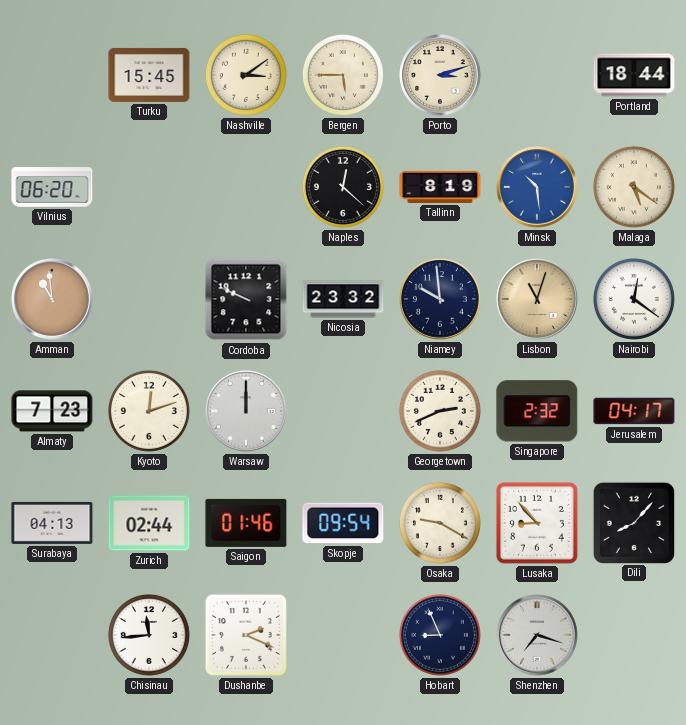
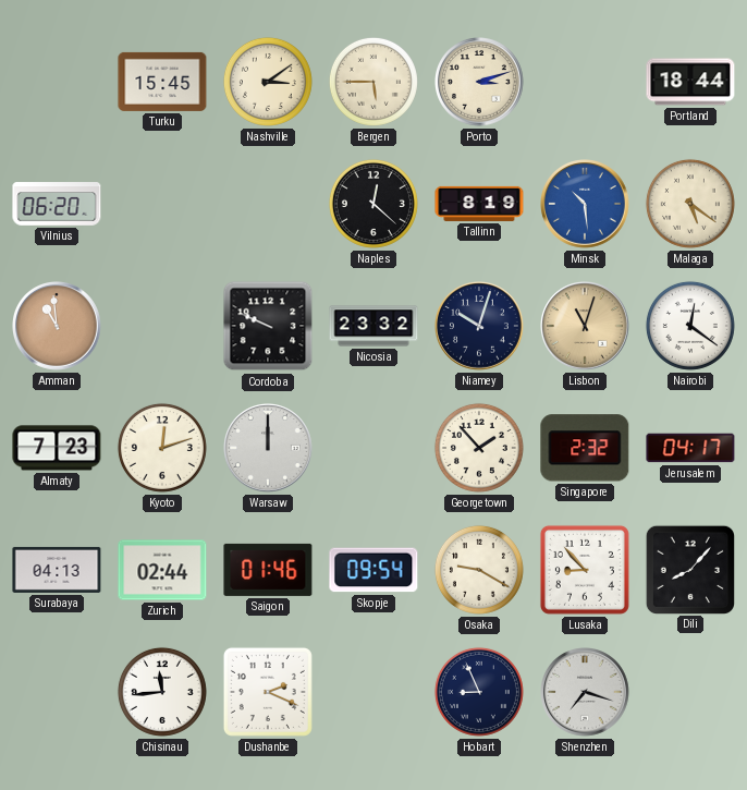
Niamey: 9:59 -> 10:03
Georgetown: 2:41 -> 1:53
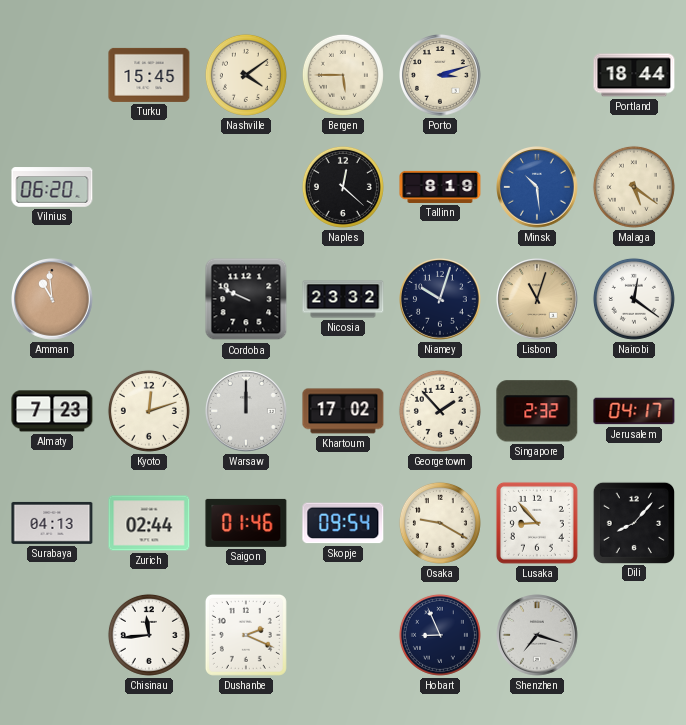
Nashville: 3:09 -> 4:09
Khartoum: none -> 17:02
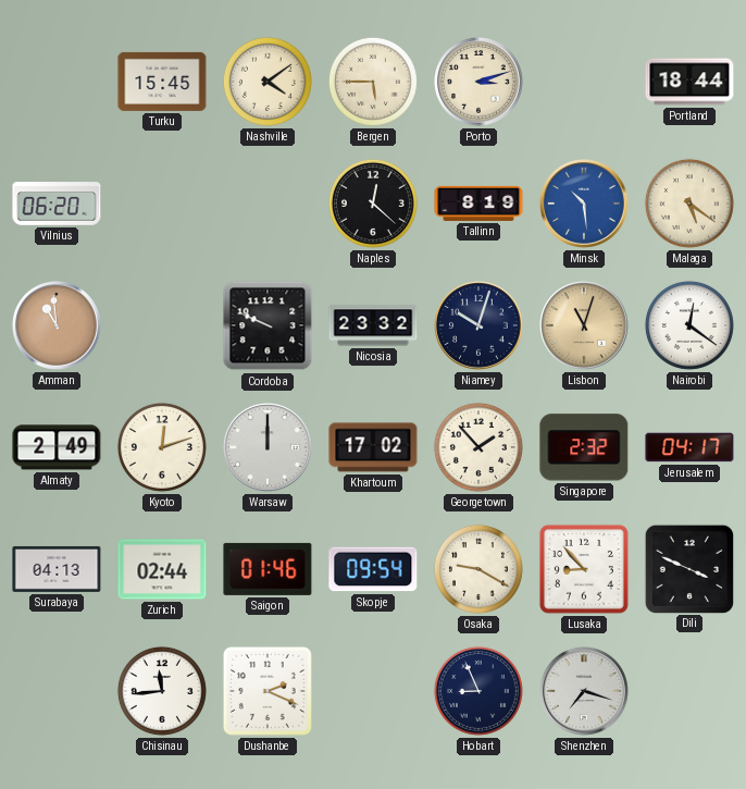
Almaty: 7:23 -> 2:49
Dili: 8:07 -> 3:49
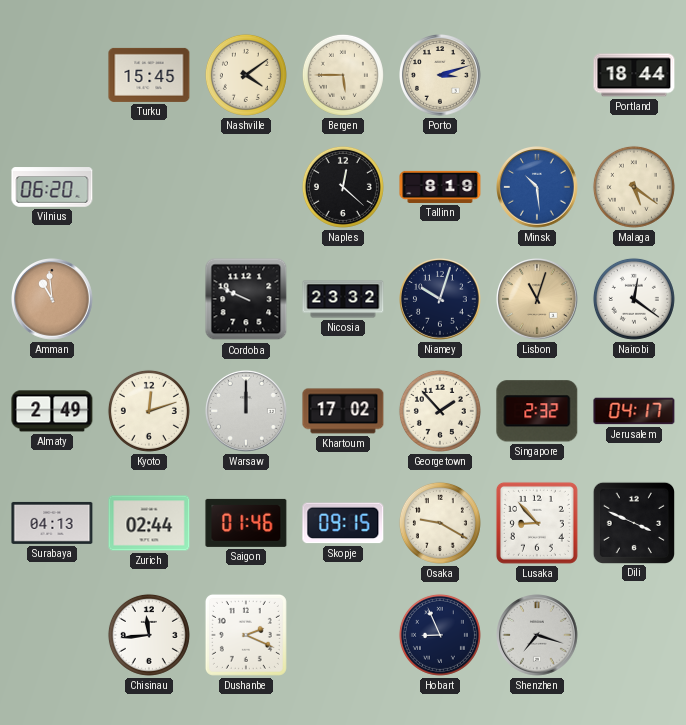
Skopje: 09:54 -> 09:15
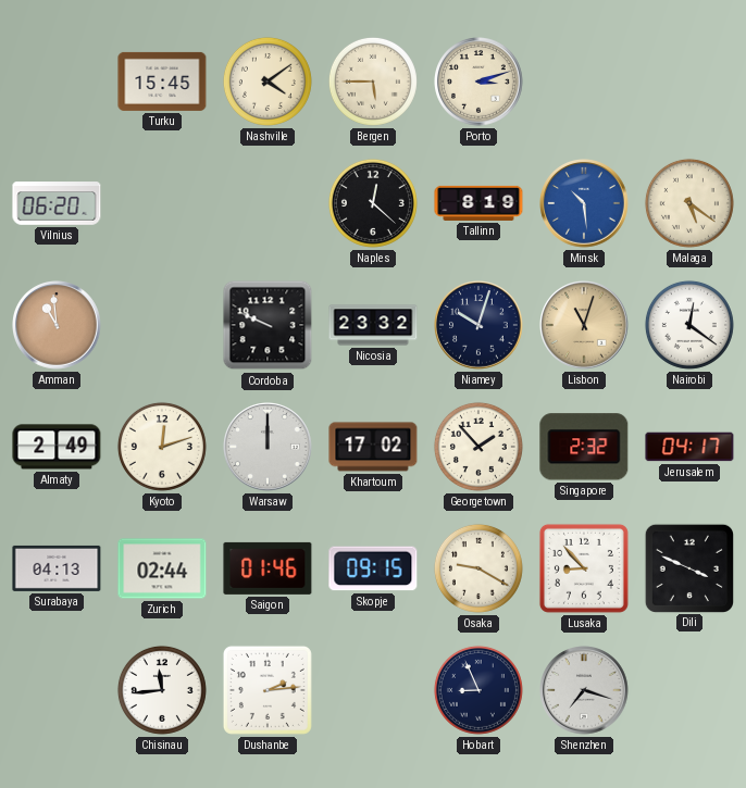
Portland: 18:44 -> none
Dushanbe: 2:19 -> 2:14
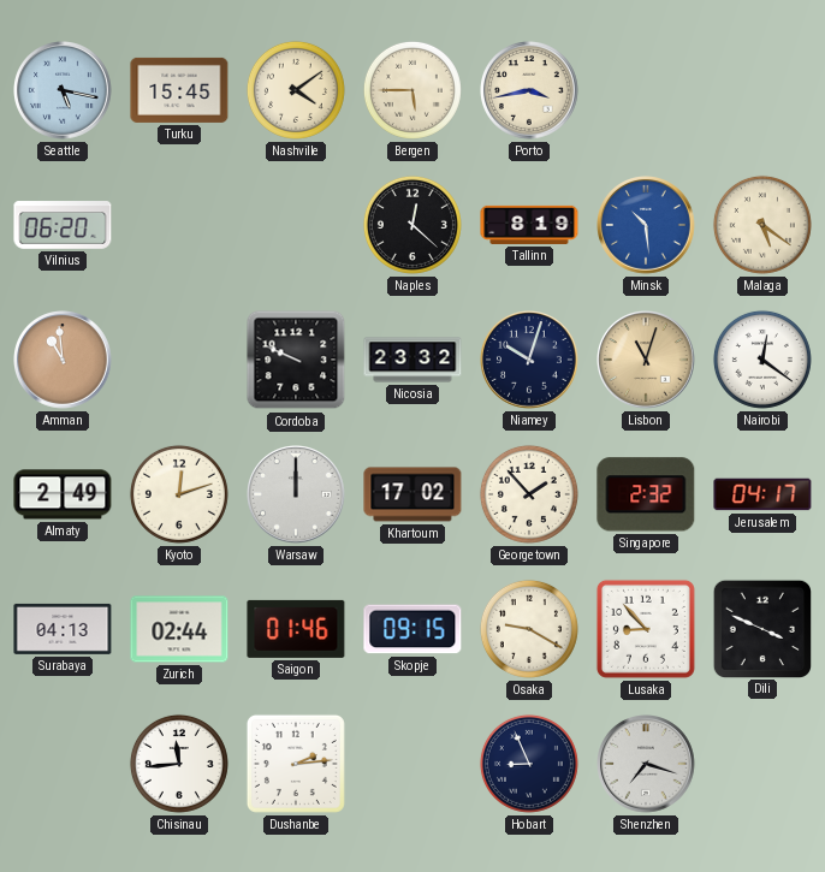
Seattle: none -> 5:17
Porto: 3:12 -> 3:43
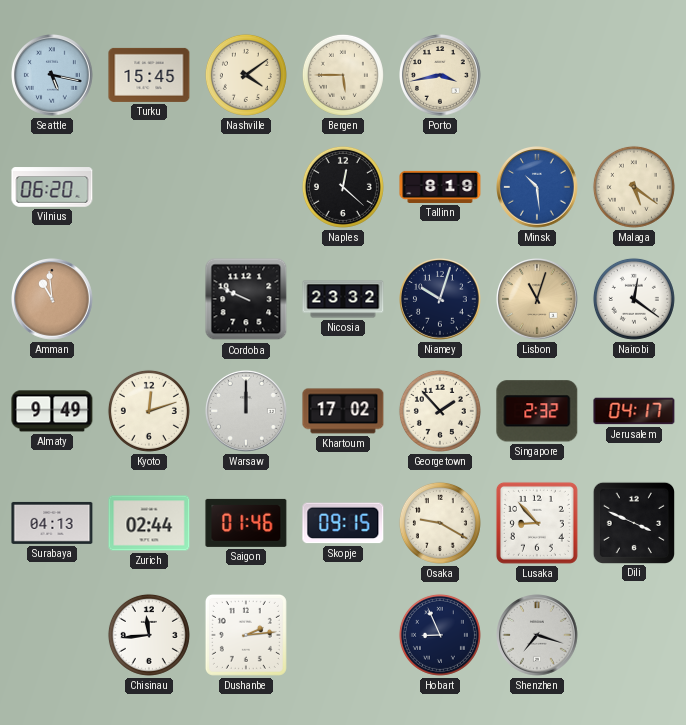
Almaty: 2:49 -> 9:49
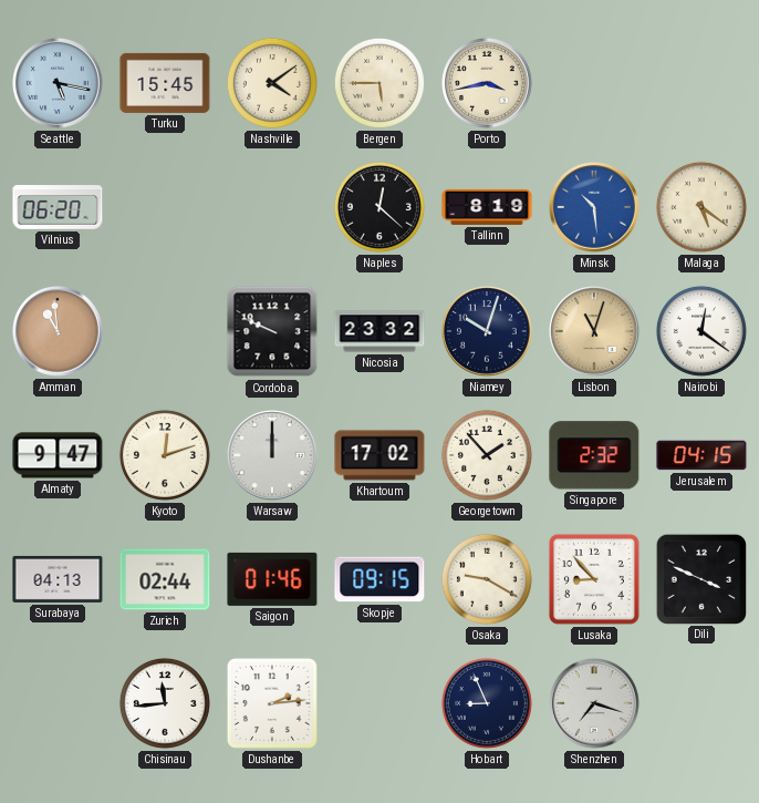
Almaty: 9:49 -> 9:47
Jerusalem: 04:17 -> 04:15
